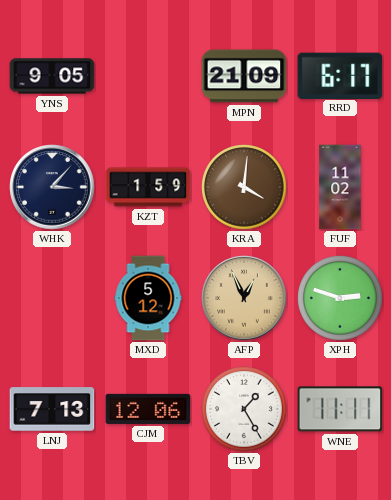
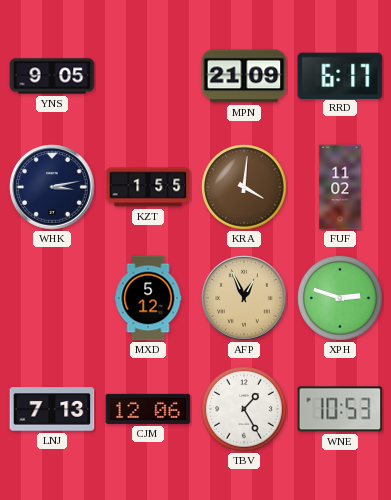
WHK: 3:07 -> 3:13
KZT: 1:59 -> 1:55
WNE: 11:11 -> 10:53
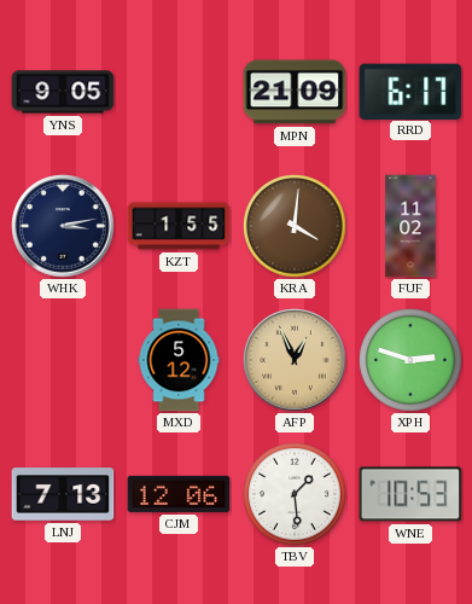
TBV: 1:25 -> 1:29
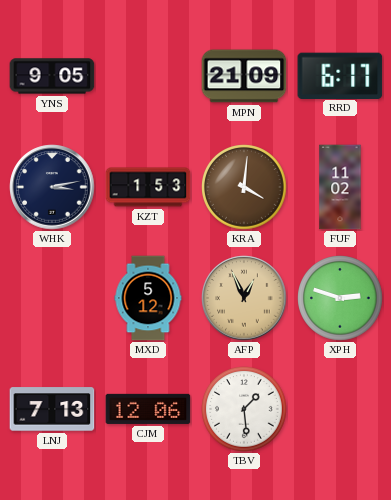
KZT: 1:55 -> 1:53
WNE: 10:53 -> none
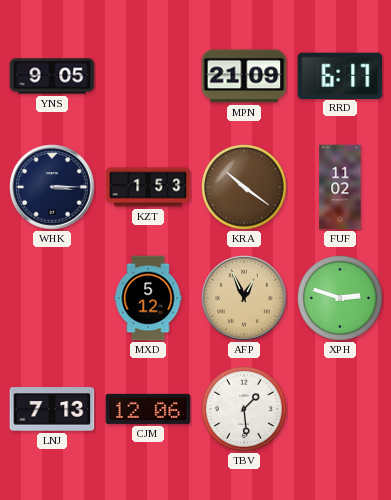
WHK: 3:13 -> 3:15
KRA: 4:01 -> 10:21
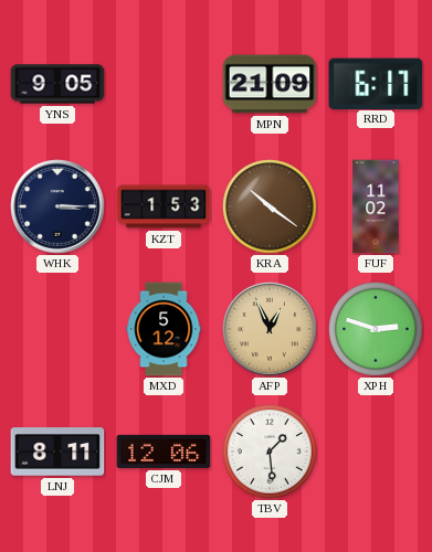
LNJ: 7:13 -> 8:11
